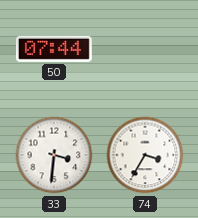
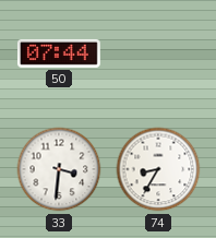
74: 3:35 -> 8:35
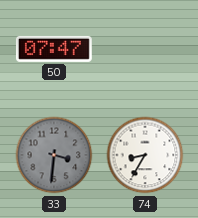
50: 07:44 -> 07:47
33 dial: white -> grey
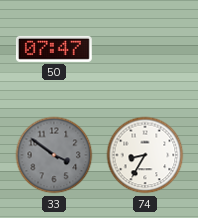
33: 3:31 -> 3:51
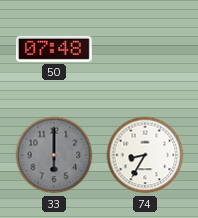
50: 07:47 -> 07:48
33: 3:51 -> 6:00
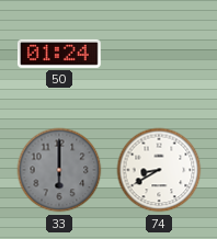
50: 07:48 -> 01:24
74: 8:35 -> 8:40
